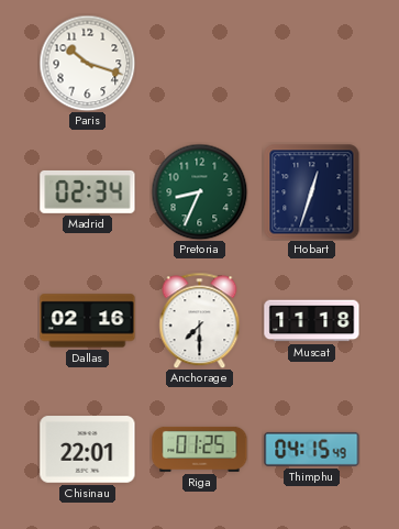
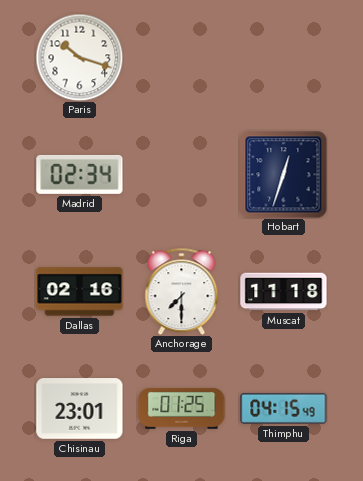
Pretoria: 8:34 -> none
Chisinau: 22:01 -> 23:01
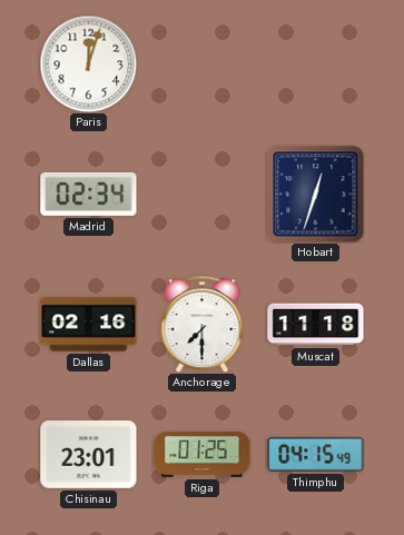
Paris: 10:18 -> 12:03
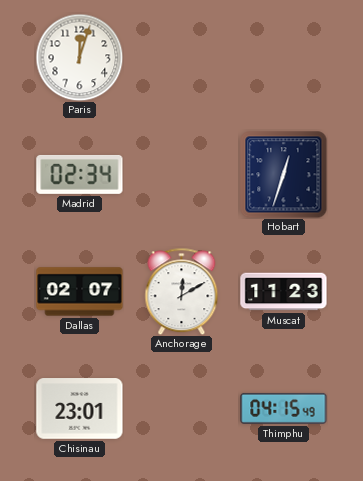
Dallas: 02:16 -> 02:07
Anchorage: 7:30 -> 12:10
Muscat: 11:18 -> 11:23
Riga: 01:25 -> none
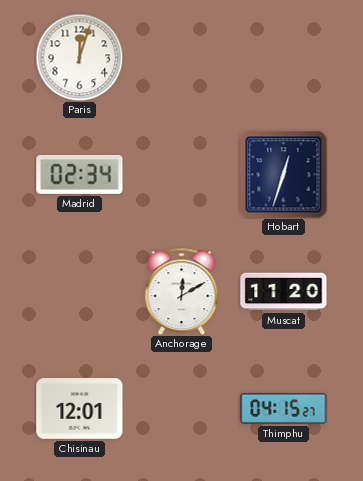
Dallas: 02:07 -> none
Muscat: 11:23 -> 11:20
Chisinau: 23:01 -> 12:01
Thimphu: 04:15:49 -> 04:15:27
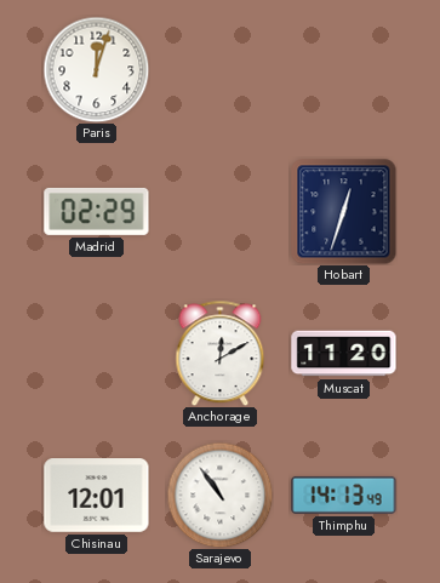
Madrid: 02:34 -> 02:29
Sarajevo: none -> 10:54
Thimphu: 04:15 -> 14:13
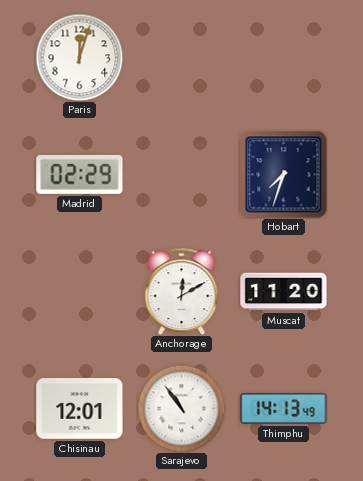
Hobart: 12:33 -> 7:33
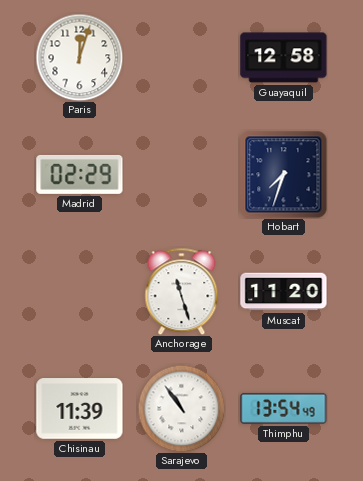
Guayaquil: none -> 12:58
Anchorage: 12:10 -> 11:27
Chisinau: 12:01 -> 11:39
Thimphu: 14:13 -> 13:54
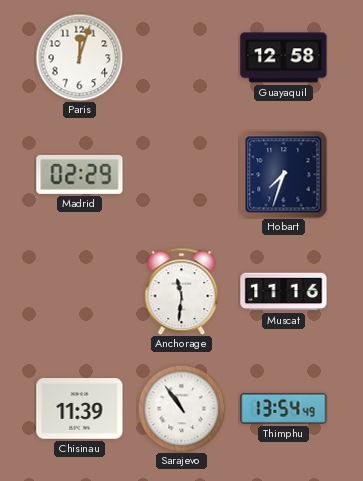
Anchorage: 11:27 -> 11:31
Muscat: 11:20 -> 11:16
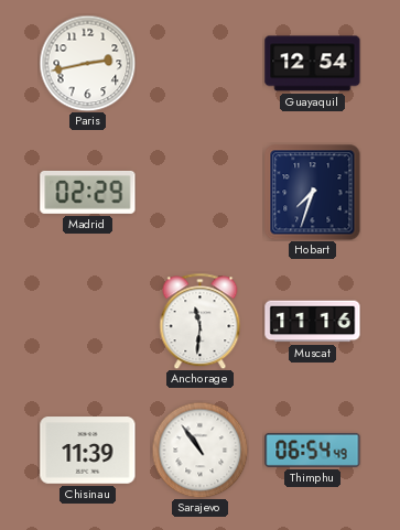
Paris: 12:03 -> 2:43
Guayaquil: 12:58 -> 12:54
Thimphu: 13:54 -> 06:54
